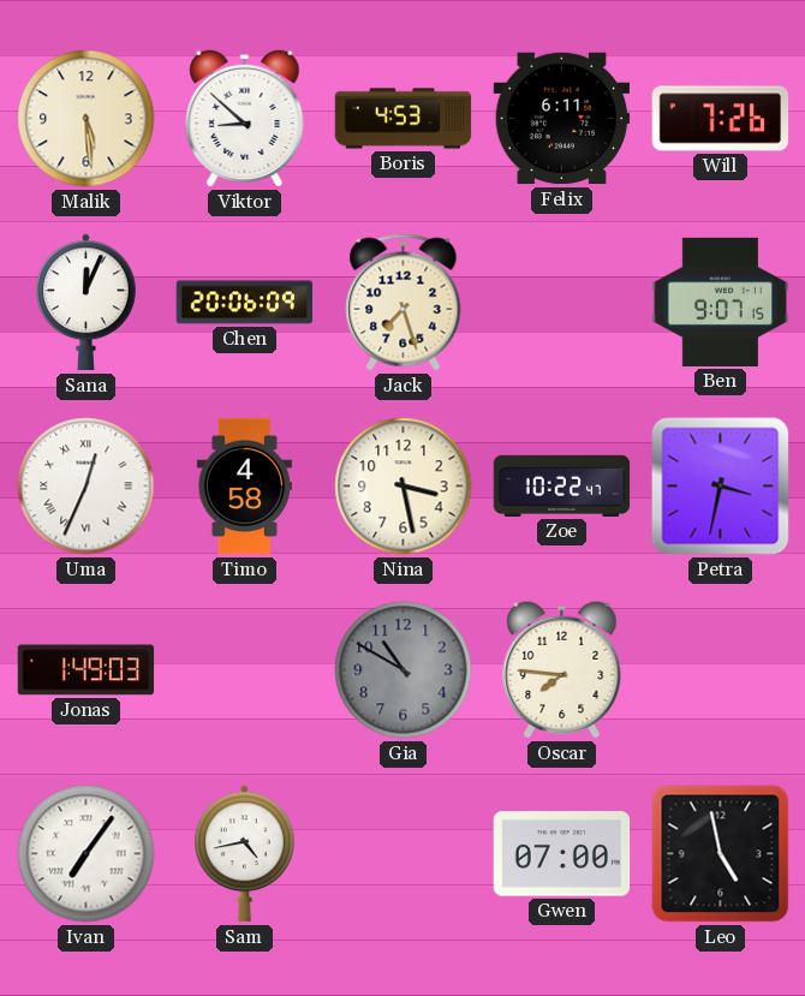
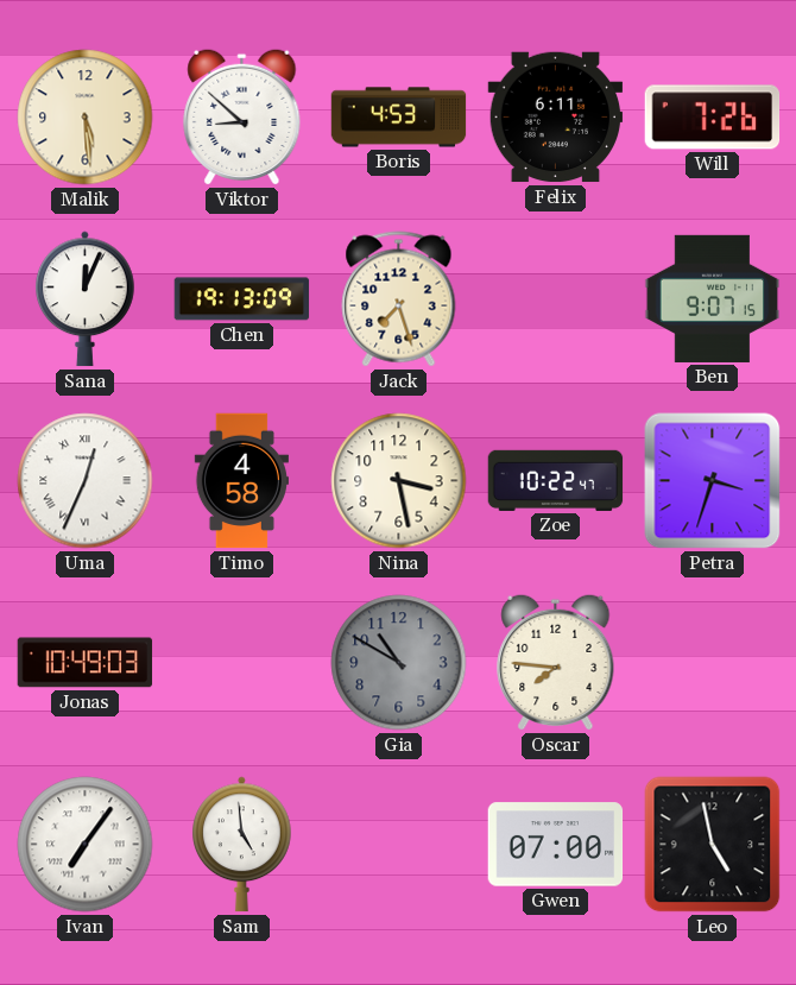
Chen: 20:06 -> 19:13
Petra: 3:32 -> 3:33
Jonas: 1:49 -> 10:49
Sam: 4:43 -> 4:59
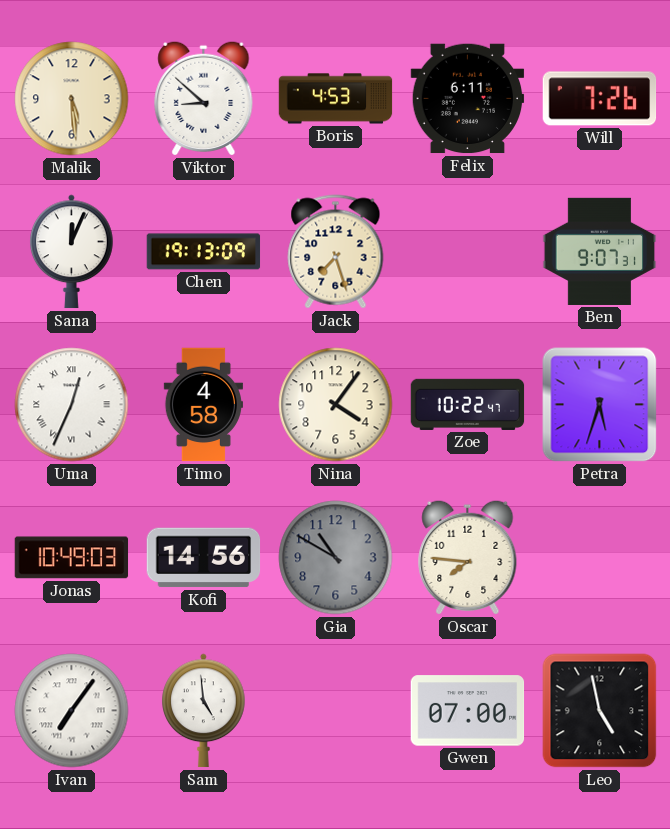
Ben: 9:07:15 -> 9:07:31
Nina: 3:28 -> 4:06
Petra: 3:33 -> 5:33
Kofi: none -> 14:56
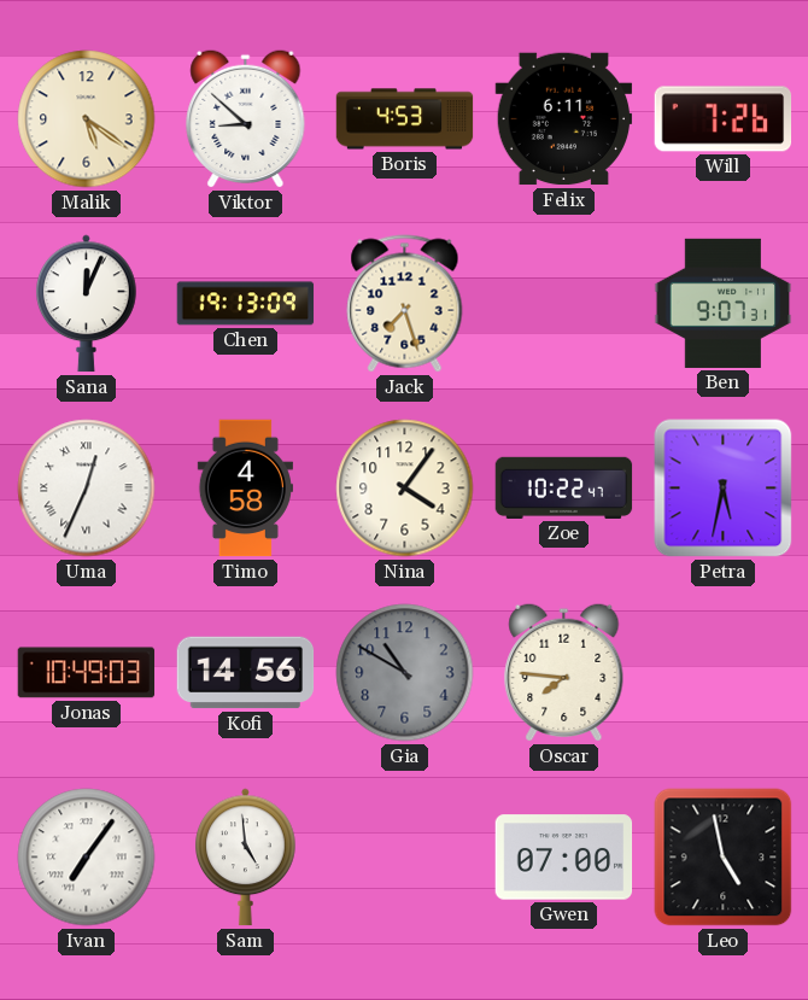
Malik: 5:29 -> 5:21
Petra: 5:33 -> 5:32
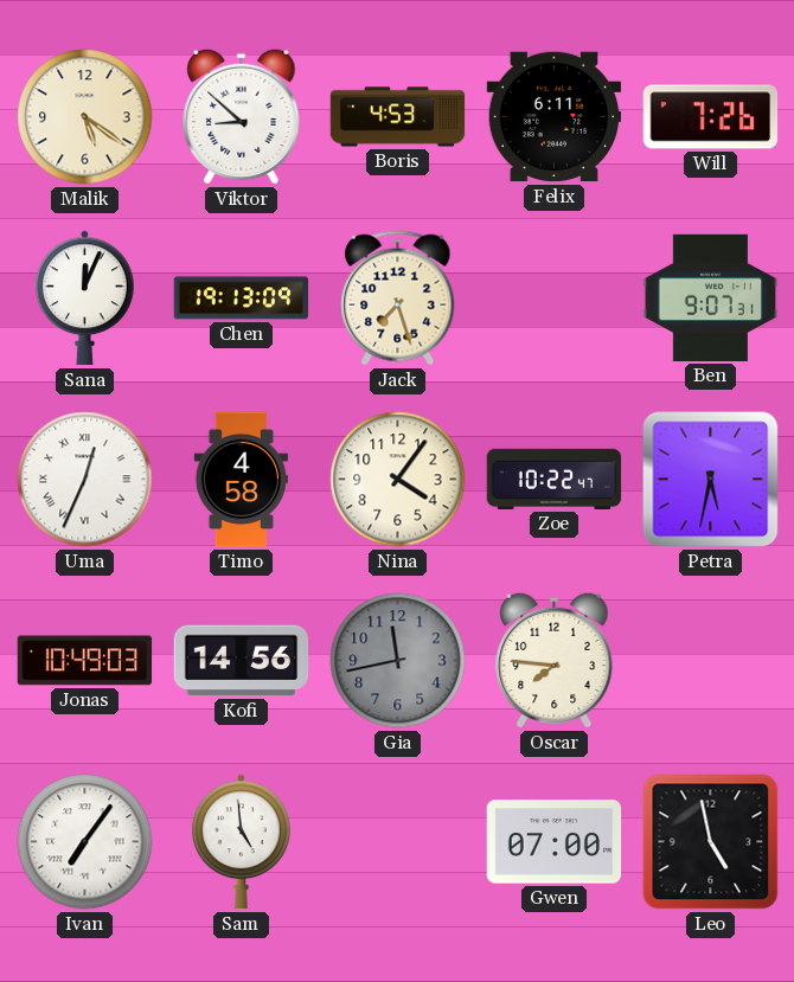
Gia: 10:50 -> 11:43
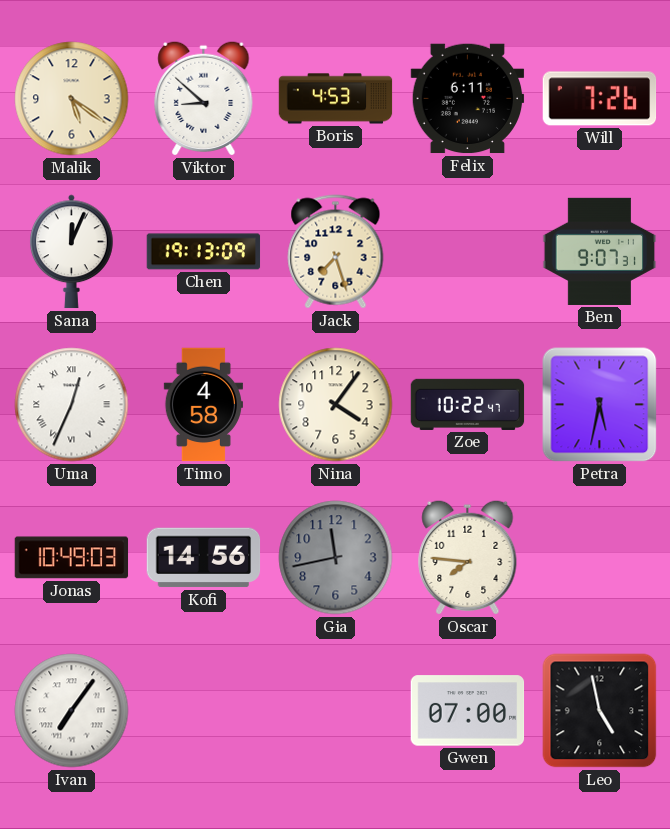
Sam: 4:59 -> none
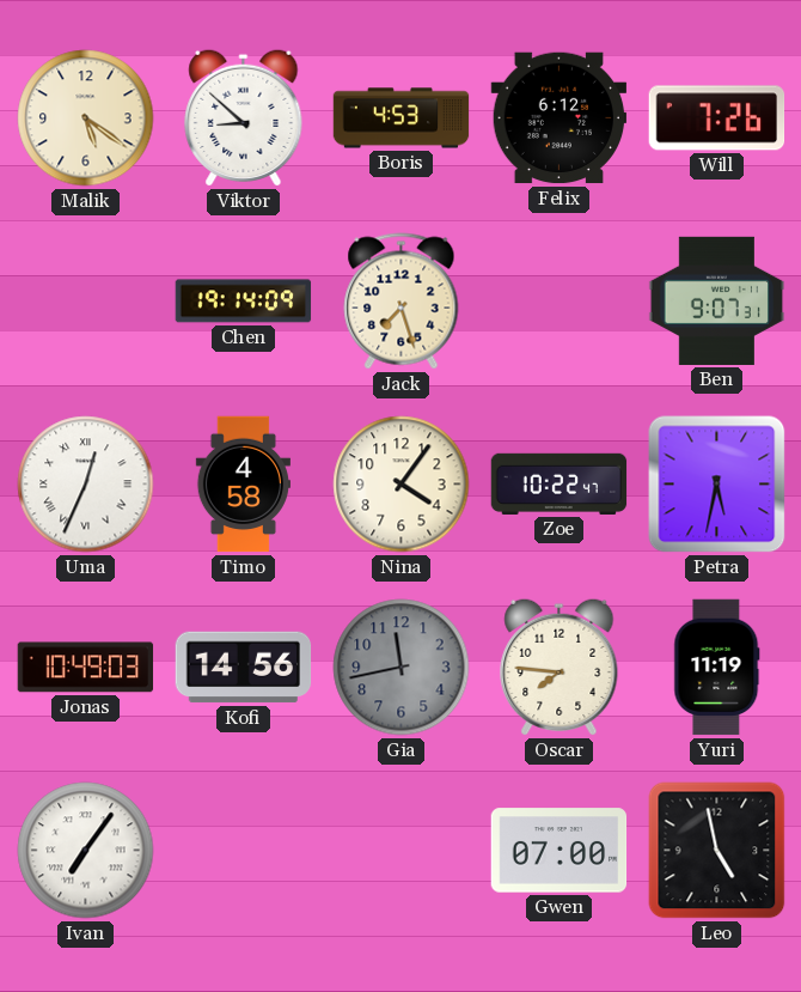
Felix: 6:11 -> 6:12
Sana: 12:04 -> none
Chen: 19:13 -> 19:14
Yuri: none -> 11:19
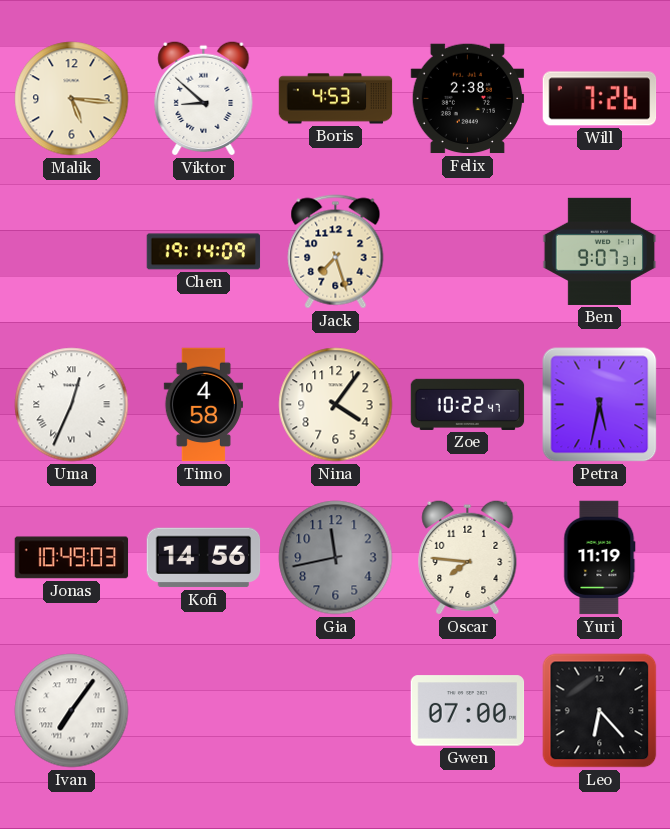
Malik: 5:21 -> 5:16
Felix: 6:12 -> 2:38
Leo: 4:58 -> 6:23
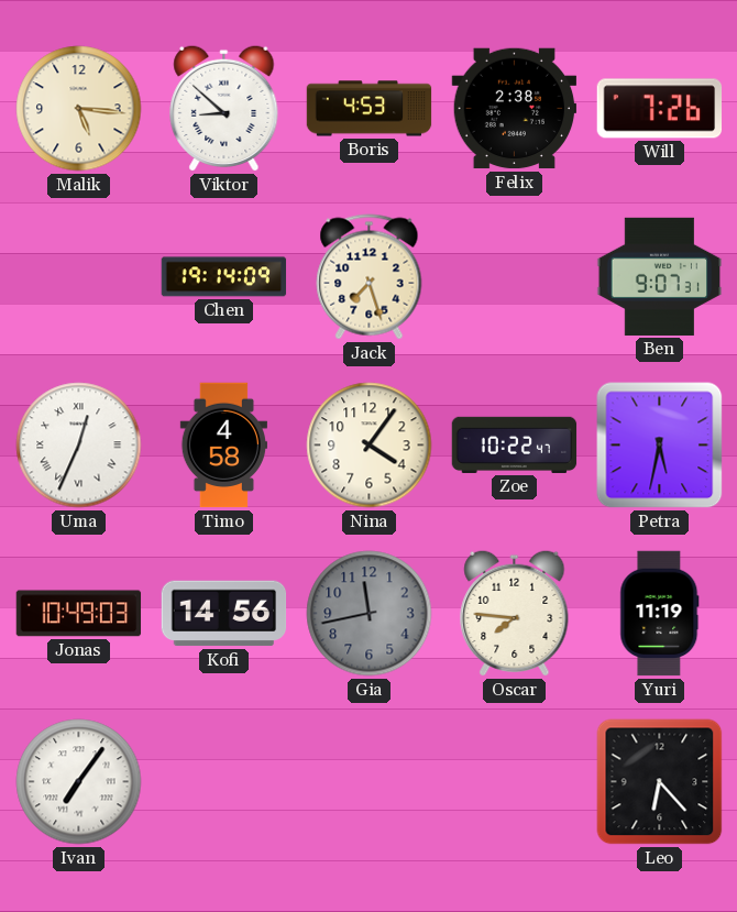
Gwen: 07:00 -> none
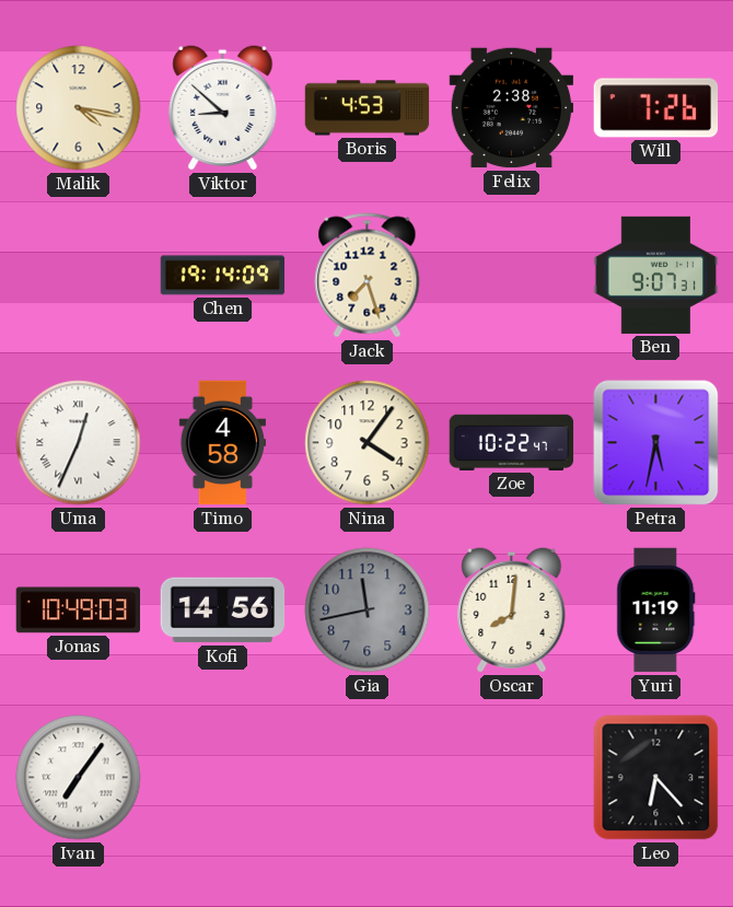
Malik: 5:16 -> 4:17
Oscar: 7:46 -> 8:01
